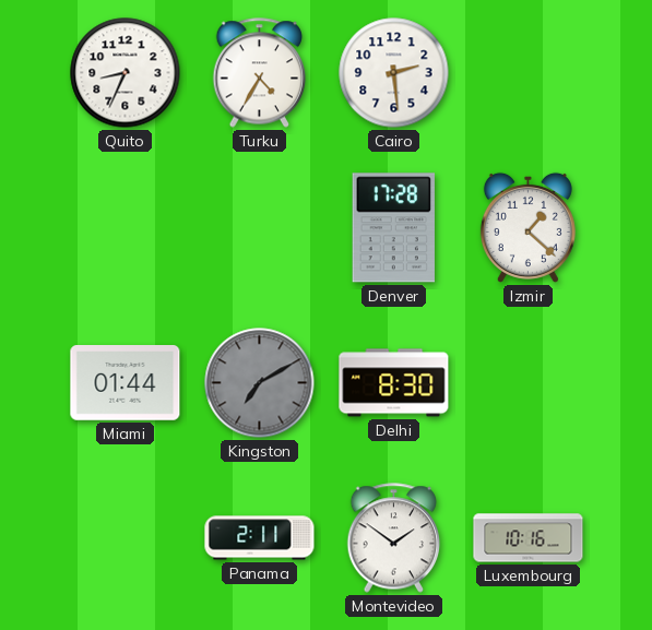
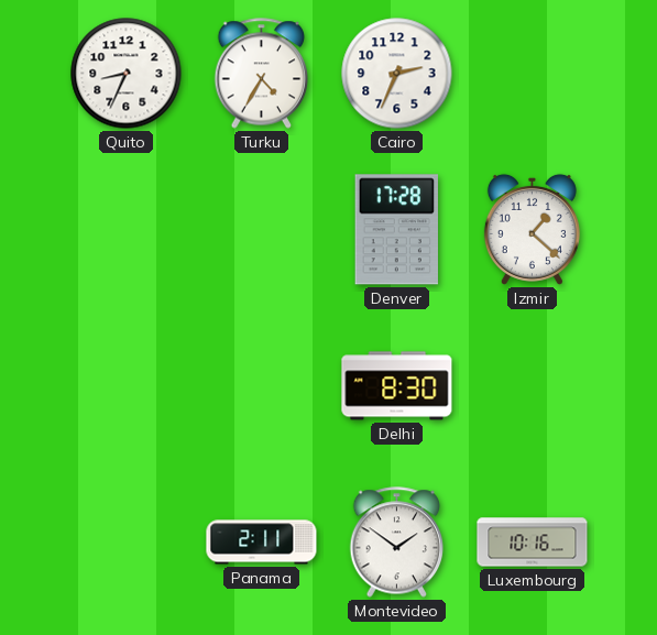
Cairo: 2:29 -> 2:34
Miami: 01:44 -> none
Kingston: 7:10 -> none
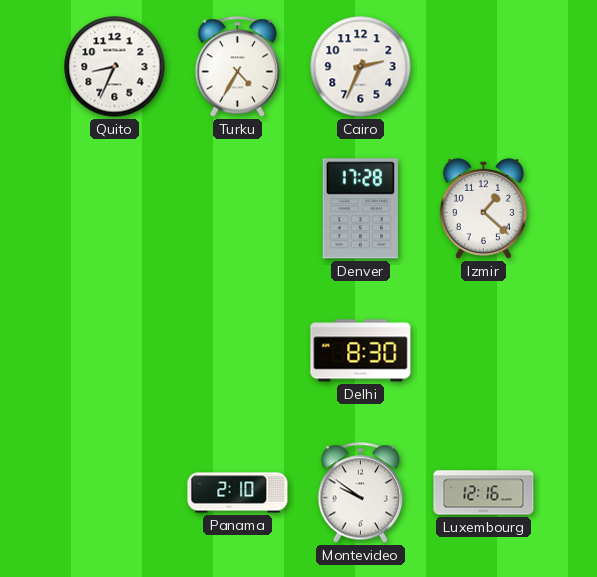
Panama: 2:11 -> 2:10
Montevideo: 1:51 -> 9:51
Luxembourg: 10:16 -> 12:16
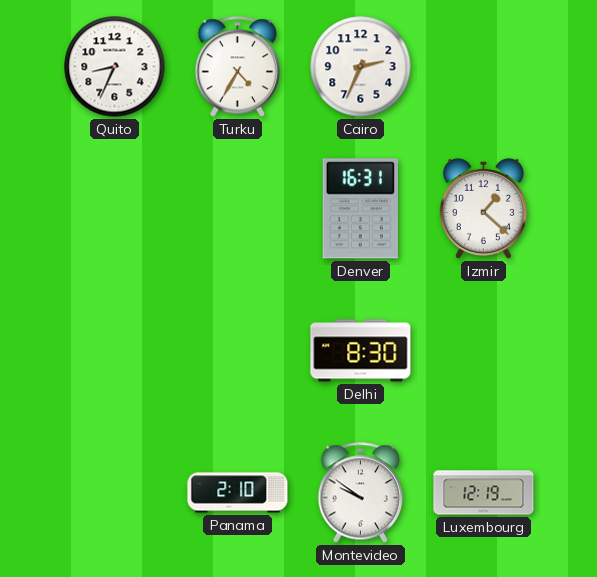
Denver: 17:28 -> 16:31
Luxembourg: 12:16 -> 12:19
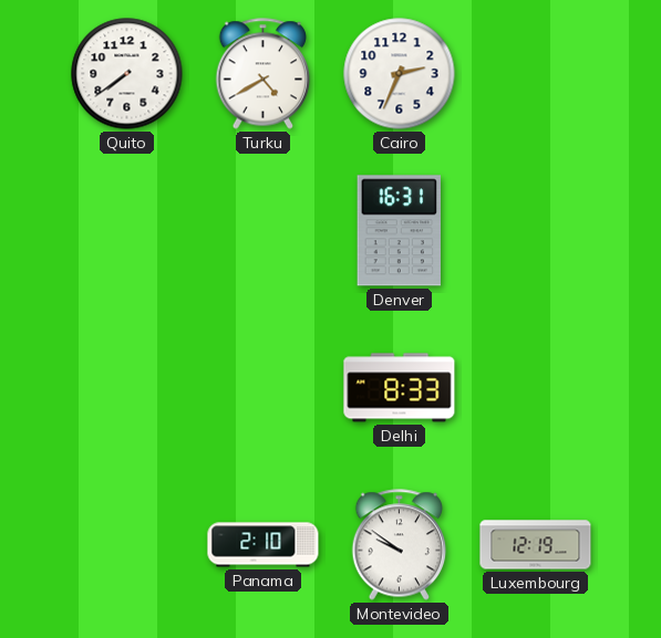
Quito: 8:34 -> 7:39
Turku: 4:35 -> 4:40
Izmir: 1:22 -> none
Delhi: 8:30 -> 8:33
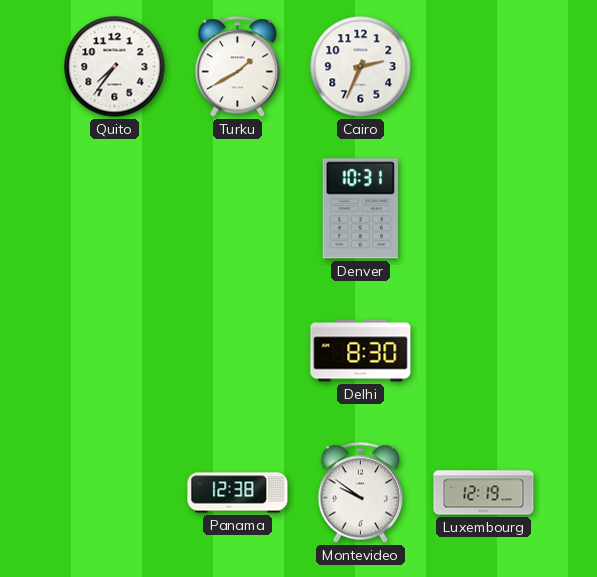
Quito: 7:39 -> 7:36
Turku: 4:40 -> 1:40
Denver: 16:31 -> 10:31
Delhi: 8:33 -> 8:30
Panama: 2:10 -> 12:38
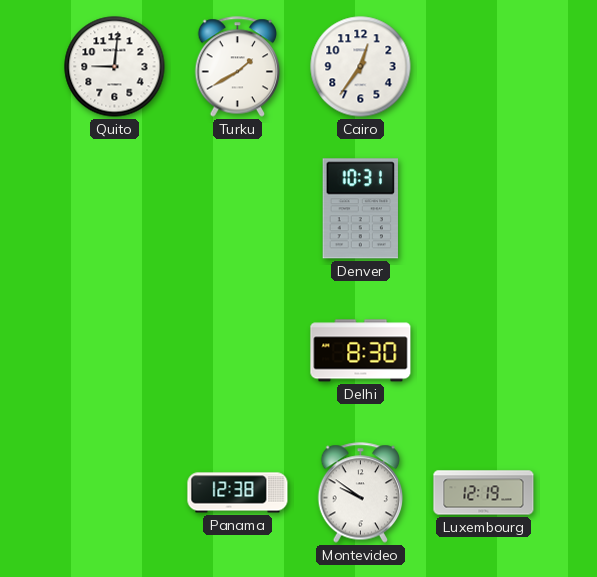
Quito: 7:36 -> 9:01
Cairo: 2:34 -> 12:36
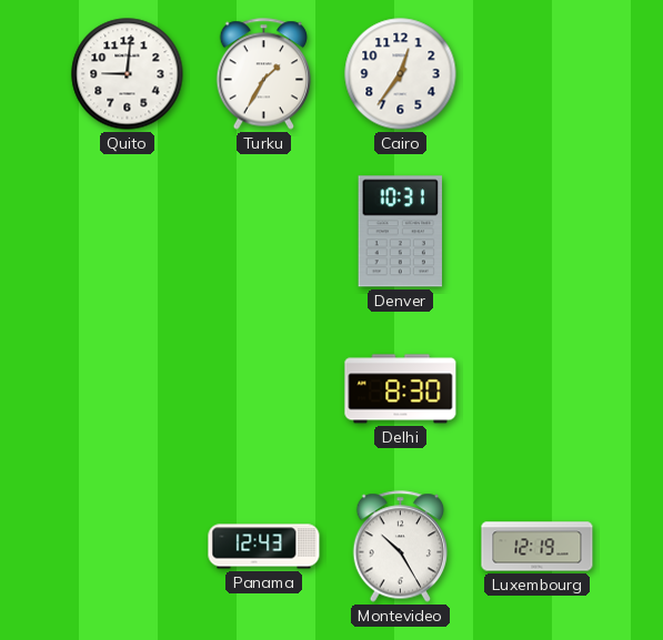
Turku: 1:40 -> 1:35
Panama: 12:38 -> 12:43
Montevideo: 9:51 -> 10:25
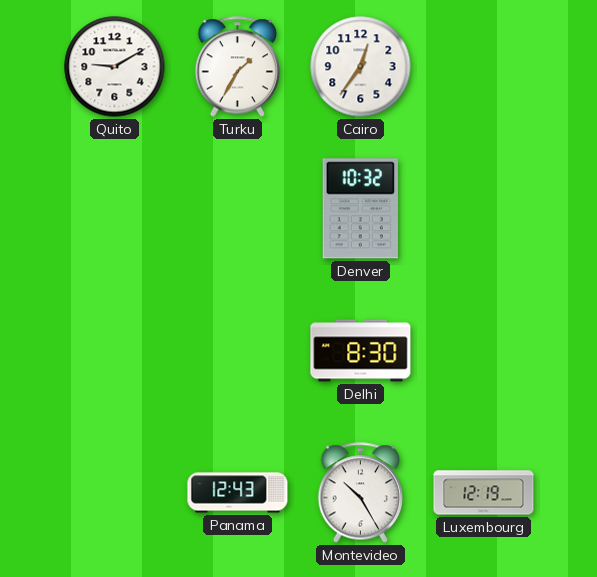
Quito: 9:01 -> 9:10
Denver: 10:31 -> 10:32
